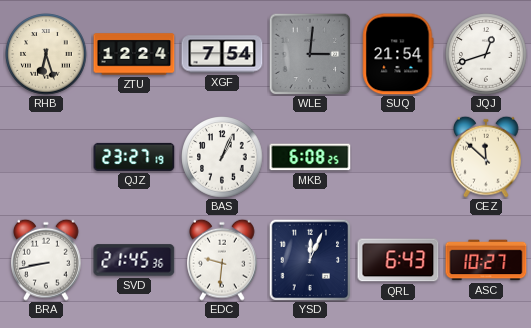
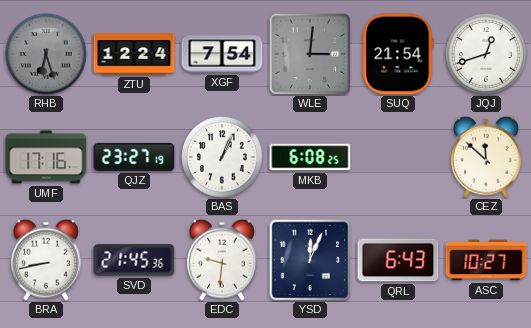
RHB dial: cream -> grey
UMF: none -> 17:16
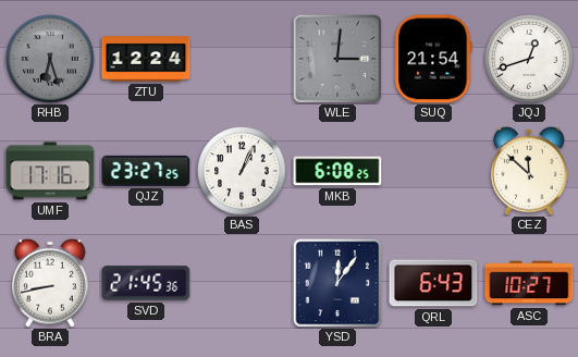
XGF: 7:54 -> none
QJZ: 23:27:19 -> 23:27:25
EDC: 9:31 -> none
YSD: 12:04 -> 12:06
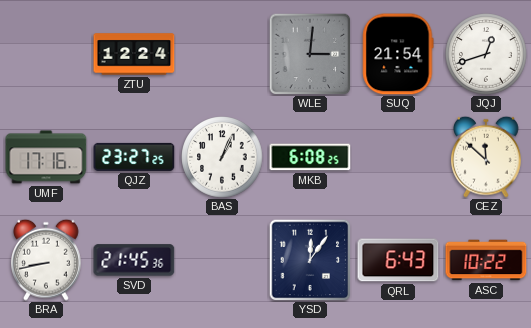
RHB: 6:27 -> none
ASC: 10:27 -> 10:22
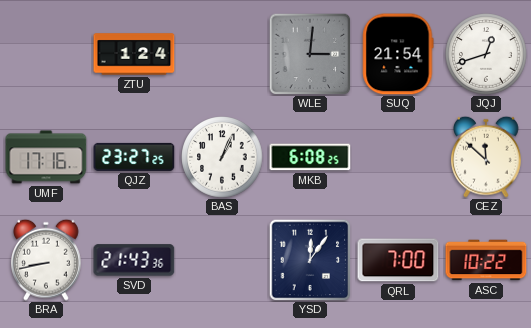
ZTU: 12:24 -> 1:24
SVD: 21:45 -> 21:43
QRL: 6:43 -> 7:00
